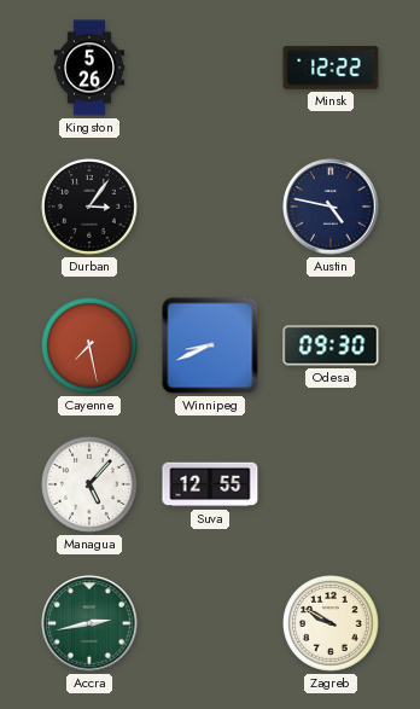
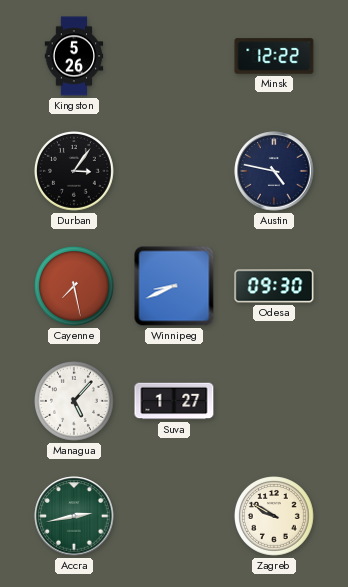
Suva: 12:55 -> 1:27
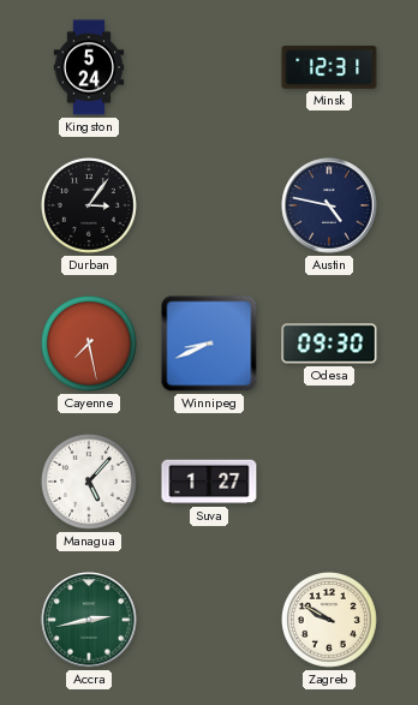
Kingston: 5:26 -> 5:24
Minsk: 12:22 -> 12:31
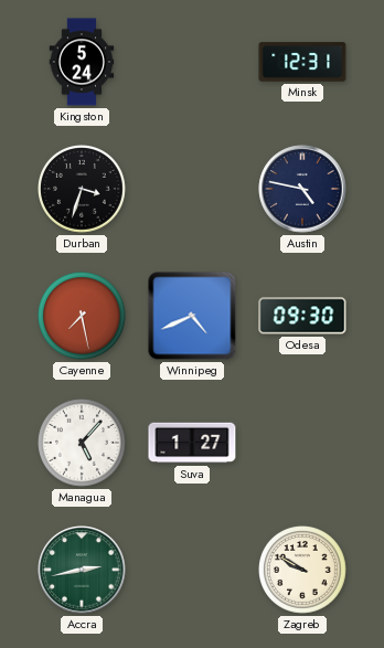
Durban: 3:06 -> 3:33
Winnipeg: 8:41 -> 4:41
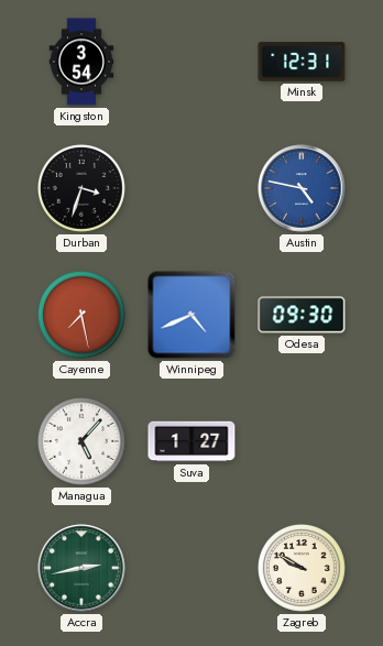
Kingston: 5:24 -> 3:54
Austin dial: navy -> blue
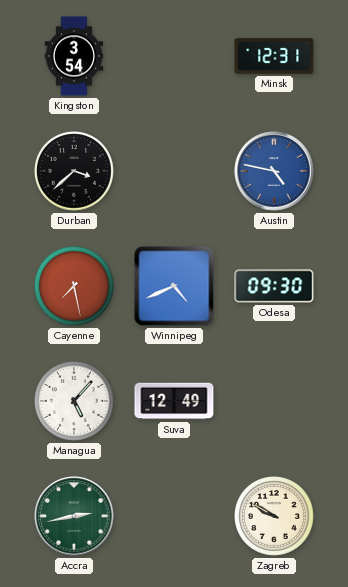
Durban: 3:33 -> 3:38
Suva: 1:27 -> 12:49
